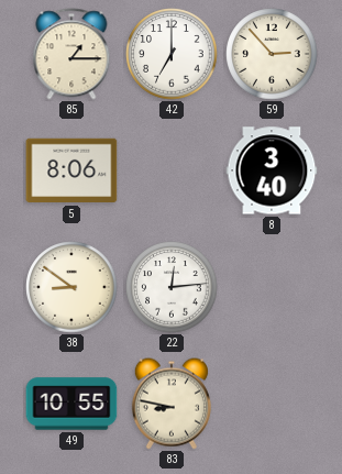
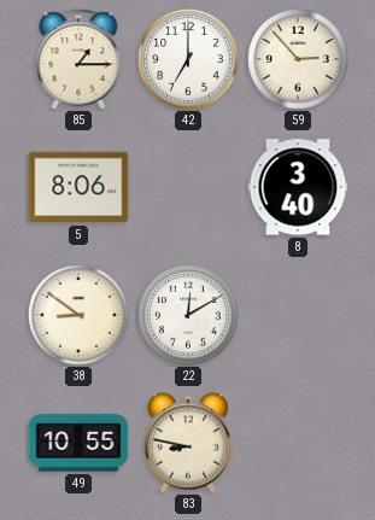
22: 12:14 -> 12:10
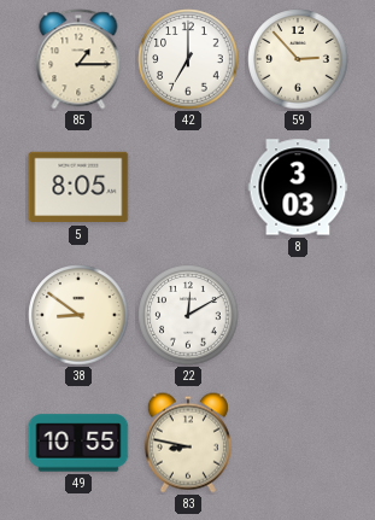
5: 8:06 -> 8:05
8: 3:40 -> 3:03
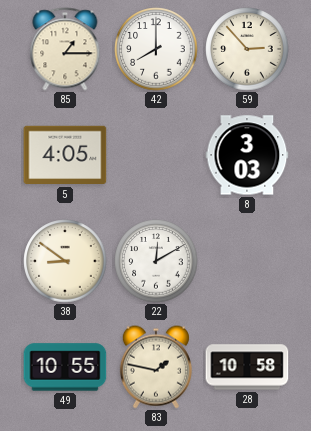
42: 7:00 -> 8:00
5: 8:05 -> 4:05
83: 8:47 -> 1:47
28: none -> 10:58
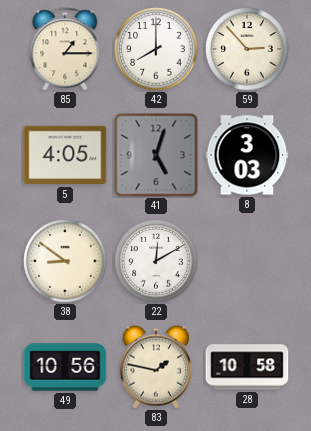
41: none -> 5:03
49: 10:55 -> 10:56
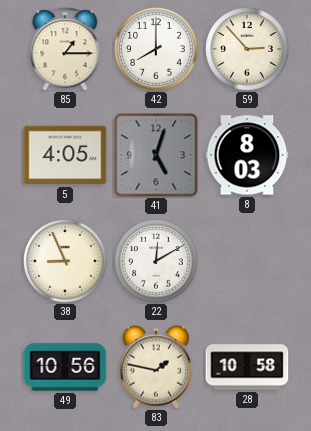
8: 3:03 -> 8:03
38: 8:51 -> 8:56
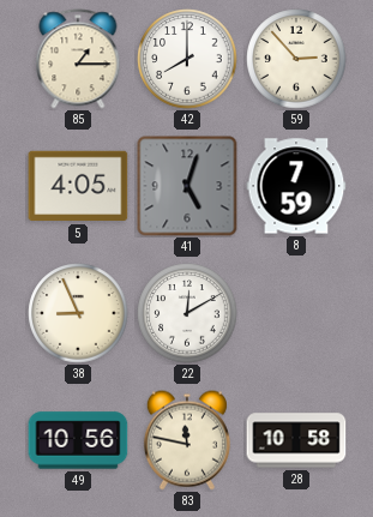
8: 8:03 -> 7:59
83: 1:47 -> 11:47
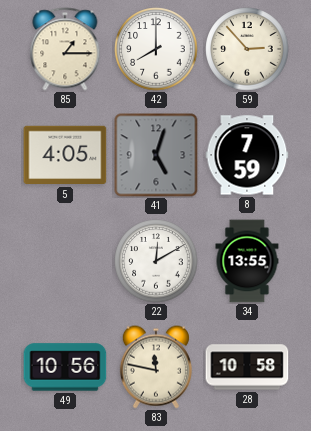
38: 8:56 -> none
34: none -> 13:55
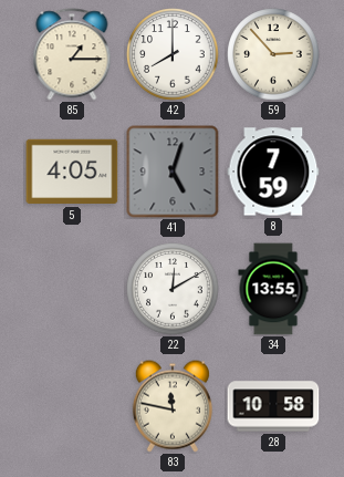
49: 10:56 -> none
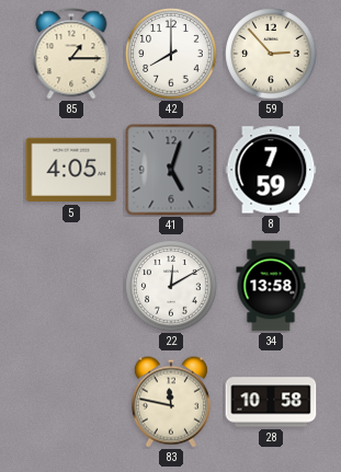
34: 13:55 -> 13:58
